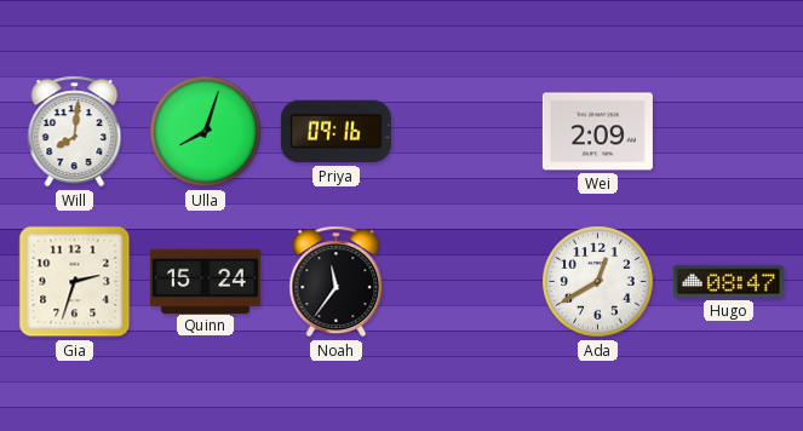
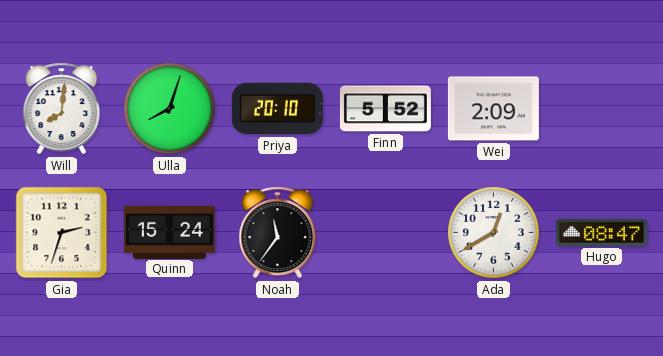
Priya: 09:16 -> 20:10
Finn: none -> 5:52
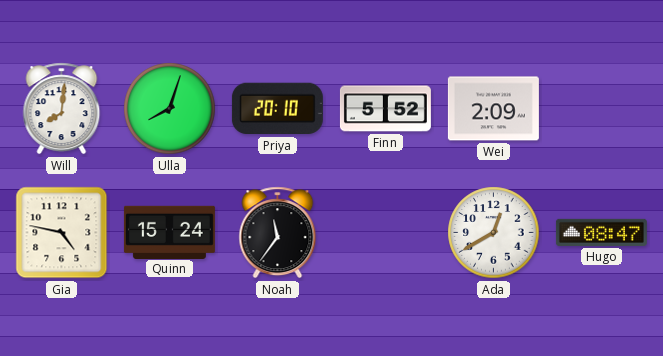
Gia: 2:33 -> 4:47
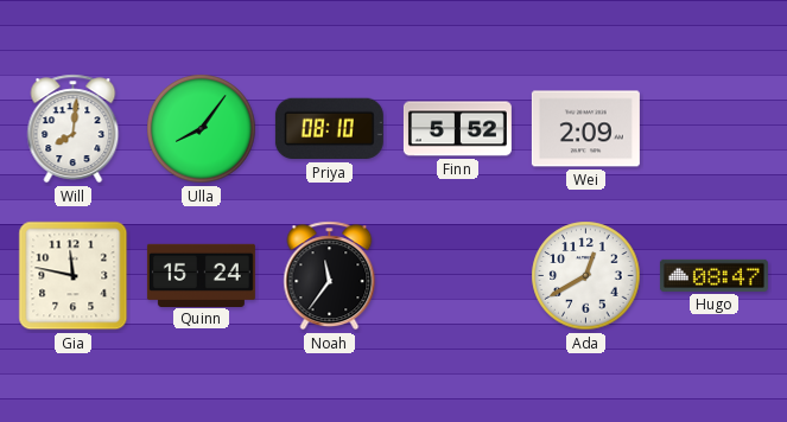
Ulla: 8:03 -> 8:06
Priya: 20:10 -> 08:10
Gia: 4:47 -> 11:47
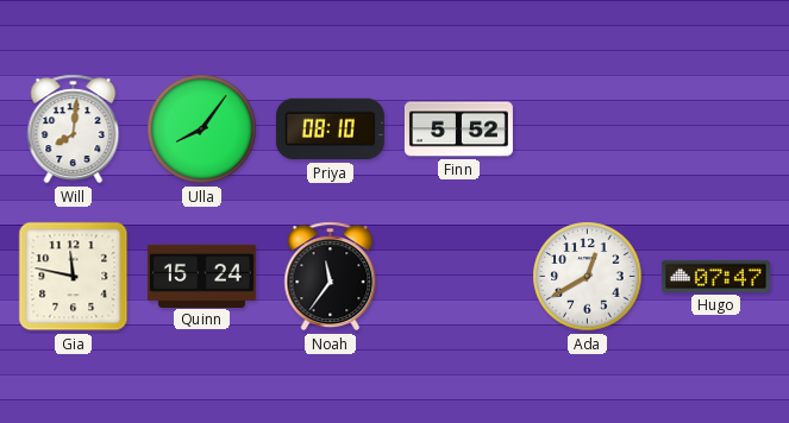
Wei: 2:09 -> none
Hugo: 08:47 -> 07:47
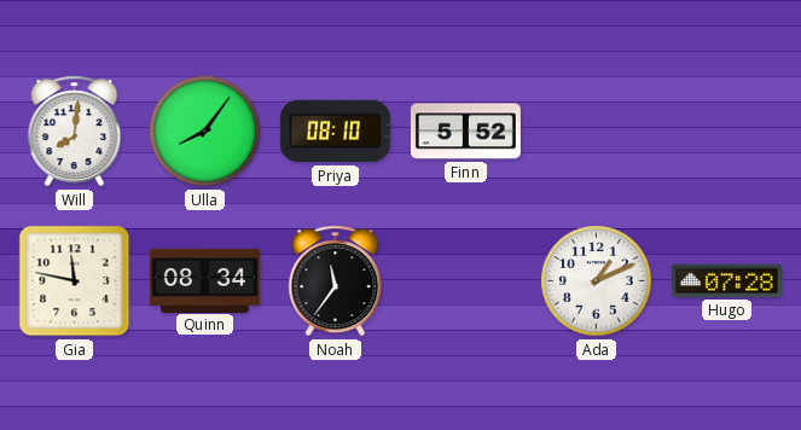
Quinn: 15:24 -> 08:34
Ada: 12:40 -> 1:11
Hugo: 07:47 -> 07:28
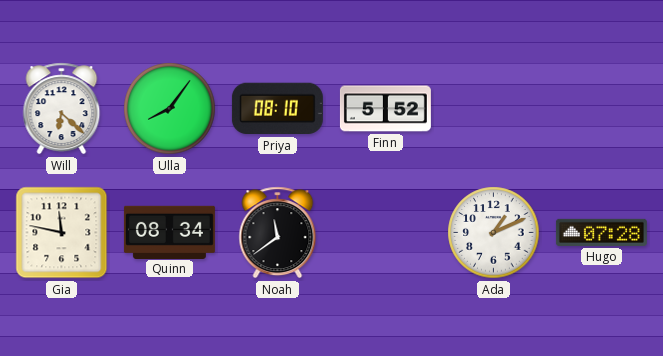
Will: 8:01 -> 6:22
Noah: 11:36 -> 11:39
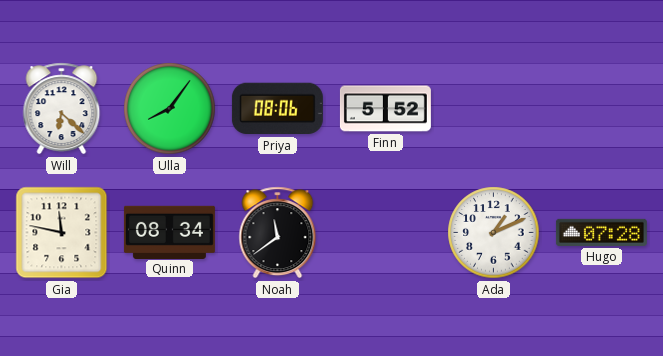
Priya: 08:10 -> 08:06
